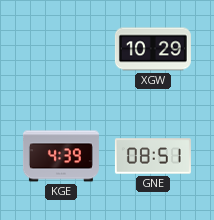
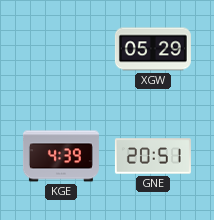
XGW: 10:29 -> 05:29
GNE: 08:51 -> 20:51
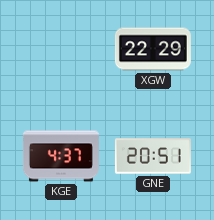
XGW: 05:29 -> 22:29
KGE: 4:39 -> 4:37
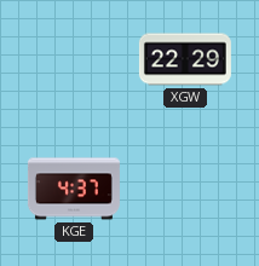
GNE: 20:51 -> none
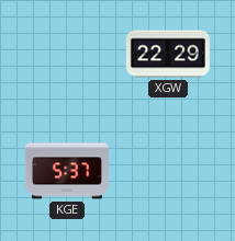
KGE: 4:37 -> 5:37
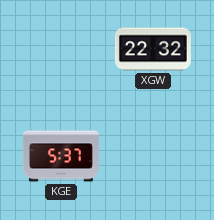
XGW: 22:29 -> 22:32
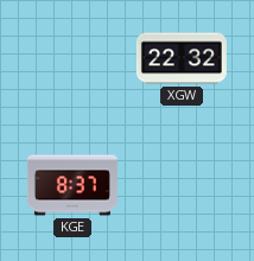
KGE: 5:37 -> 8:37
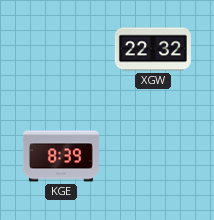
KGE: 8:37 -> 8:39
